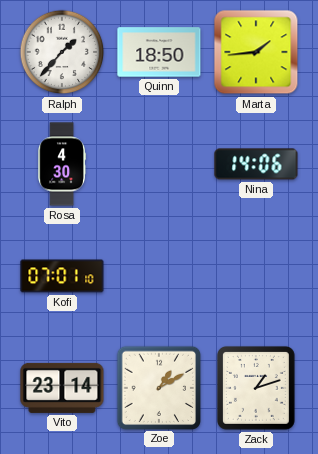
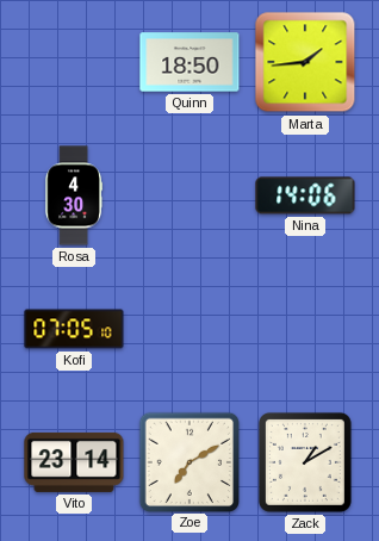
Ralph: 1:37 -> none
Kofi: 07:01 -> 07:05
Zoe: 1:10 -> 7:10
Zack: 1:12 -> 1:10
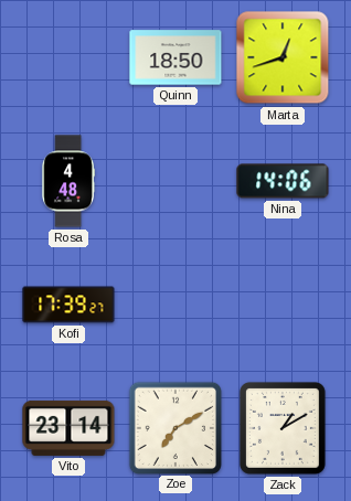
Marta: 1:44 -> 12:42
Rosa: 4:30 -> 4:48
Kofi: 07:05 -> 17:39
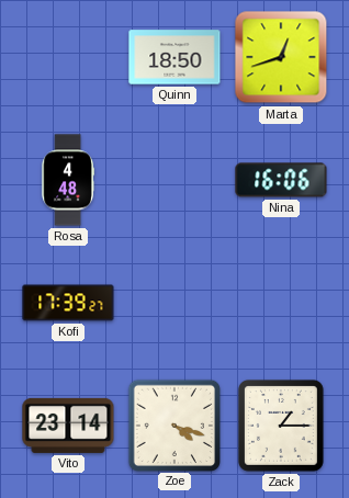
Nina: 14:06 -> 16:06
Zoe: 7:10 -> 4:18
Zack: 1:10 -> 1:15
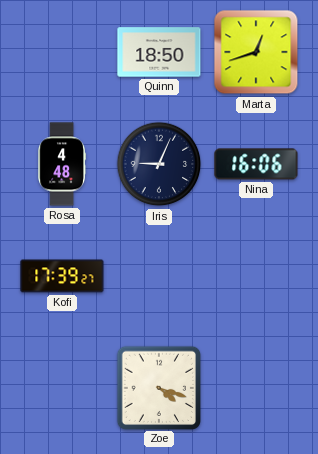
Iris: none -> 9:04
Vito: 23:14 -> none
Zack: 1:15 -> none
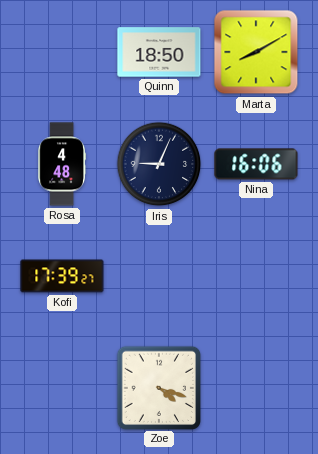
Marta: 12:42 -> 8:10
